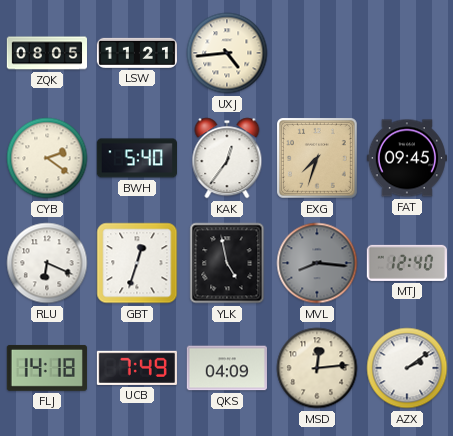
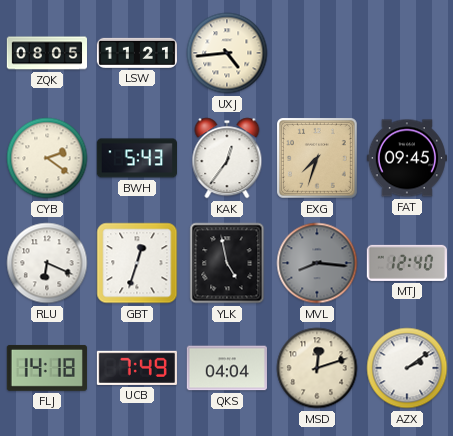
BWH: 5:40 -> 5:43
QKS: 04:09 -> 04:04
MSD: 12:14 -> 12:12
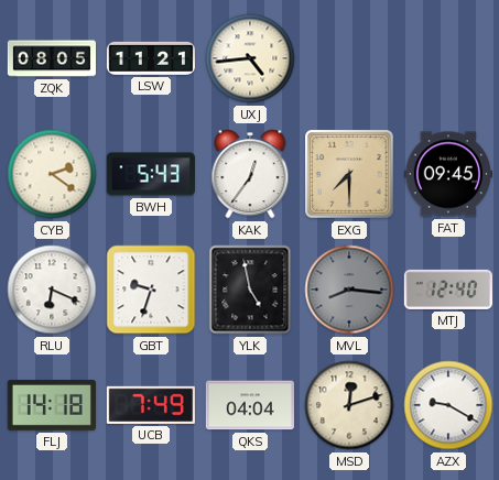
EXG: 7:33 -> 7:30
GBT: 12:33 -> 9:33
AZX: 2:09 -> 9:20
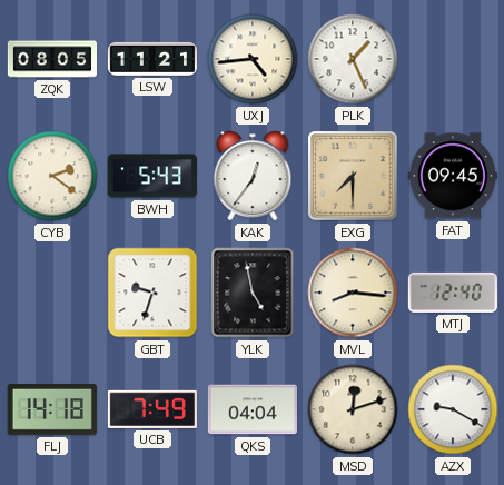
PLK: none -> 1:26
RLU: 6:19 -> none
MVL dial: grey -> cream
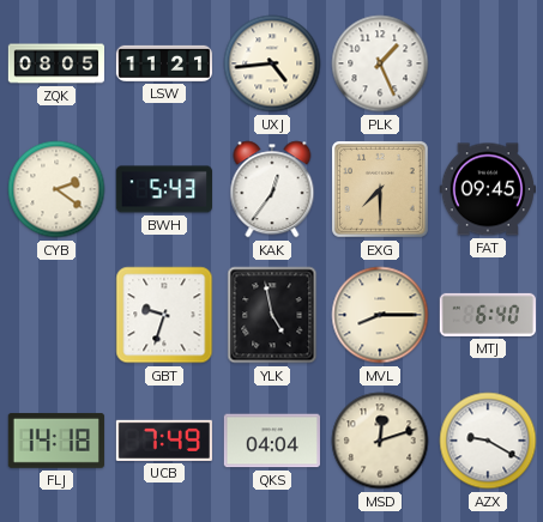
MVL: 8:16 -> 8:15
MTJ: 12:40 -> 6:40
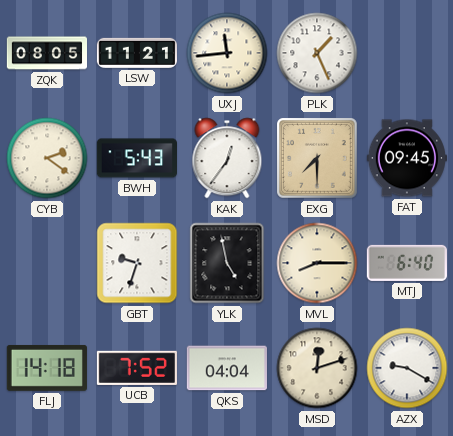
UXJ: 4:44 -> 11:44
UCB: 7:49 -> 7:52
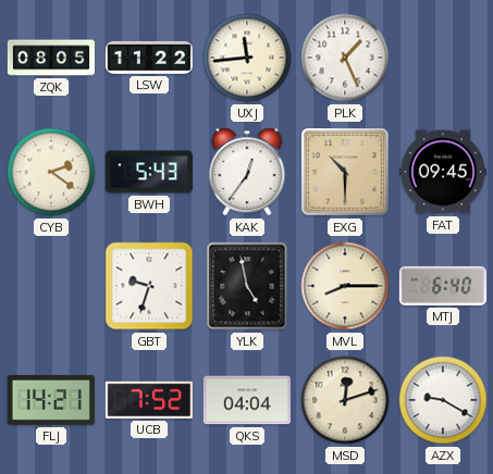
LSW: 11:21 -> 11:22
EXG: 7:30 -> 10:30
FLJ: 14:18 -> 14:21
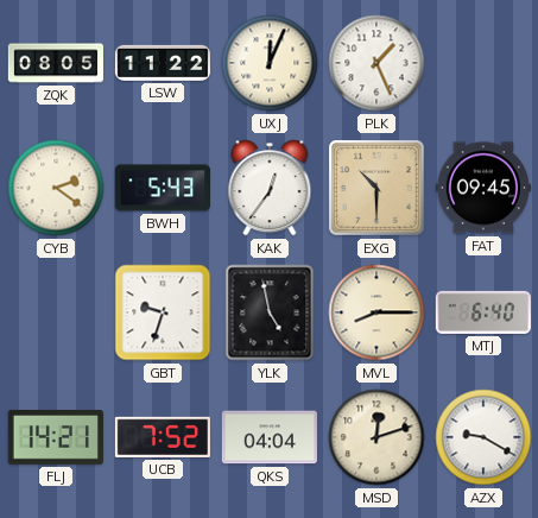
UXJ: 11:44 -> 12:04
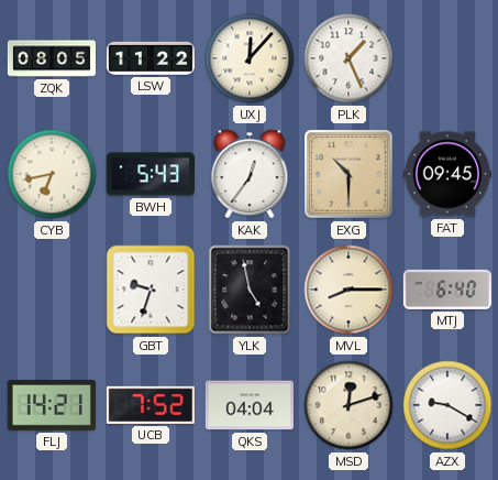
UXJ: 12:04 -> 12:07
CYB: 2:21 -> 6:43
